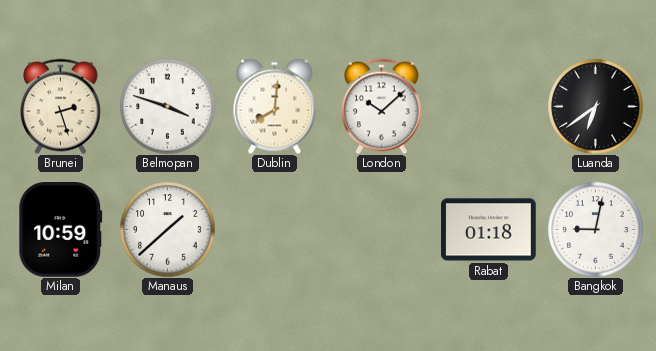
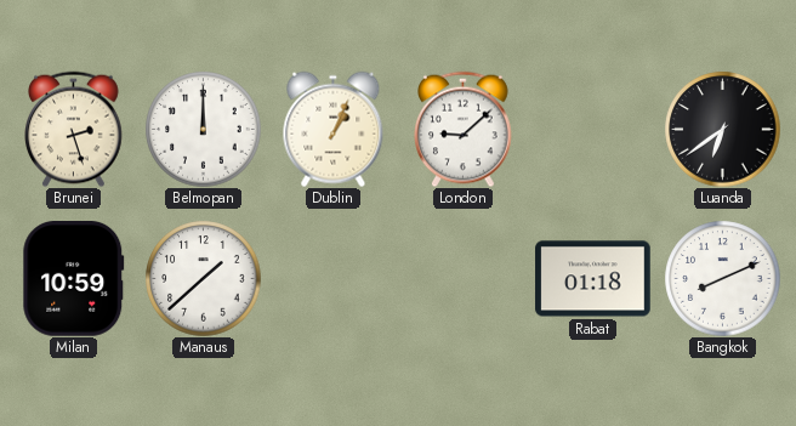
Belmopan: 3:48 -> 12:00
Dublin: 8:01 -> 1:04
London: 10:08 -> 9:08
Bangkok: 9:02 -> 8:11
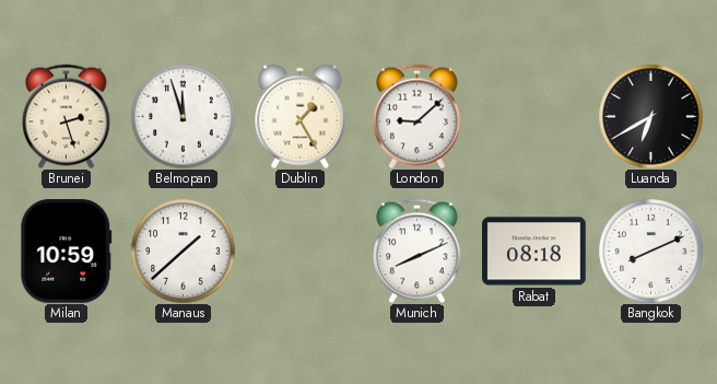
Belmopan: 12:00 -> 11:57
Dublin: 1:04 -> 1:25
Luanda: 6:39 -> 6:40
Munich: none -> 8:11
Rabat: 01:18 -> 08:18
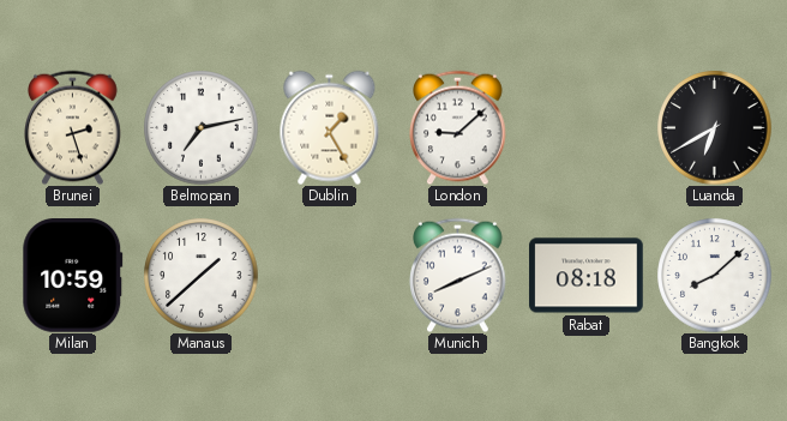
Belmopan: 11:57 -> 7:13
Bangkok: 8:11 -> 8:08
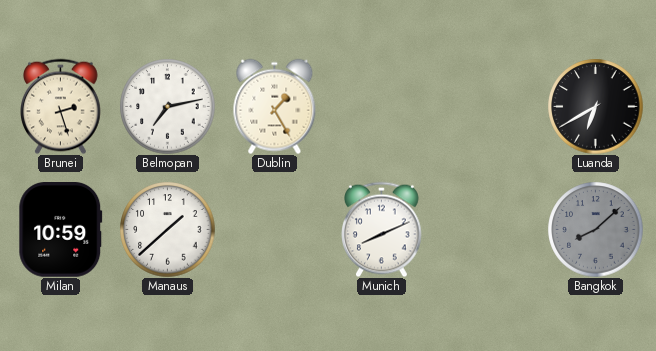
London: 9:08 -> none
Rabat: 08:18 -> none
Bangkok dial: white -> grey
